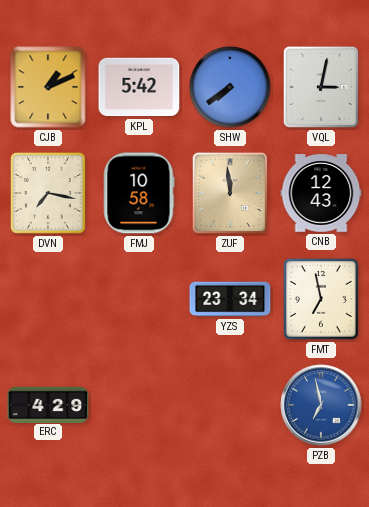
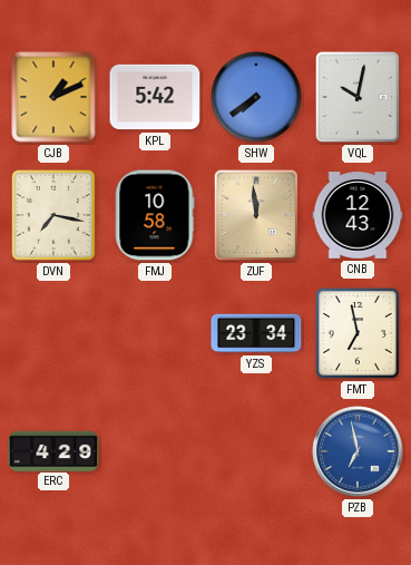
VQL: 3:02 -> 10:02
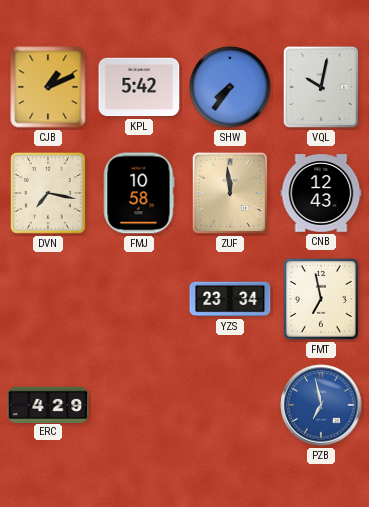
SHW: 7:39 -> 7:36
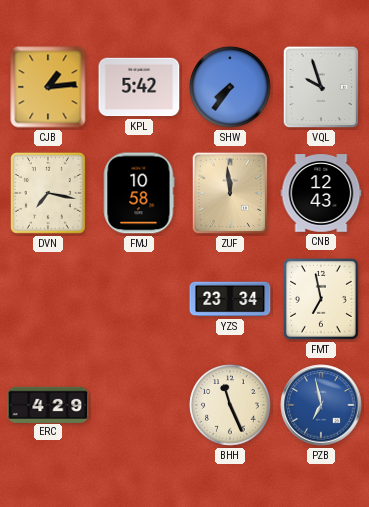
CJB: 1:11 -> 1:14
VQL: 10:02 -> 9:57
BHH: none -> 11:26
